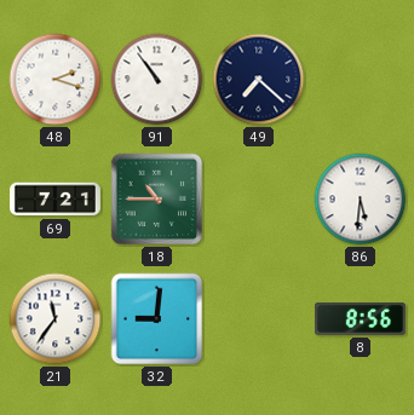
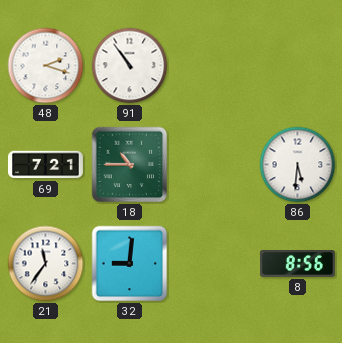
49: 7:22 -> none
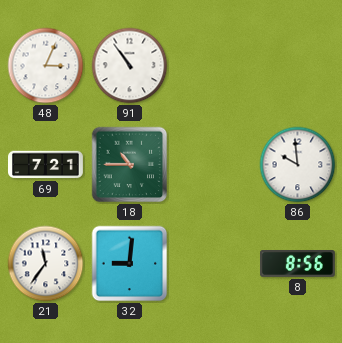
48: 2:18 -> 3:04
86: 5:31 -> 9:59
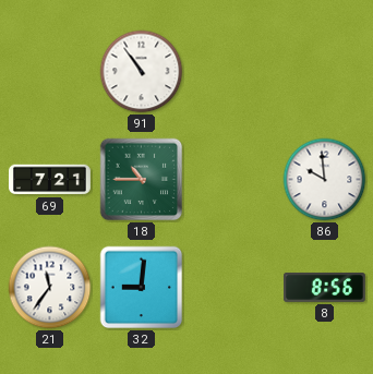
48: 3:04 -> none
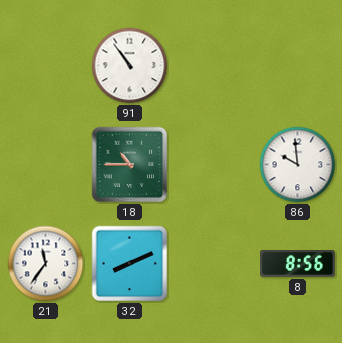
69: 7:21 -> none
32: 9:01 -> 8:11
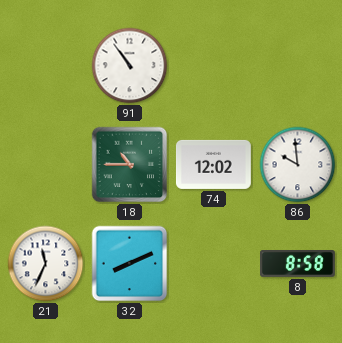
74: none -> 12:02
21: 11:36 -> 11:34
8: 8:56 -> 8:58
